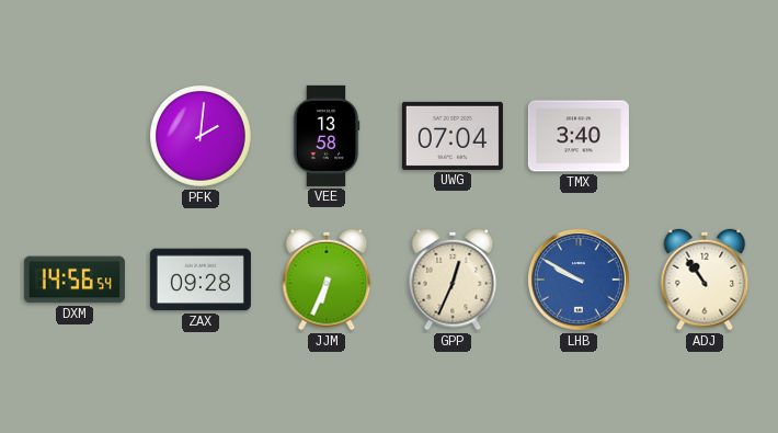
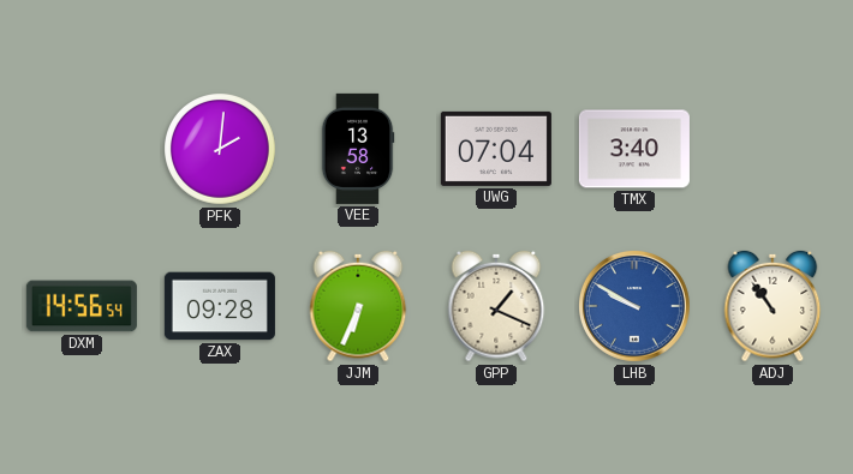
GPP: 12:34 -> 1:19
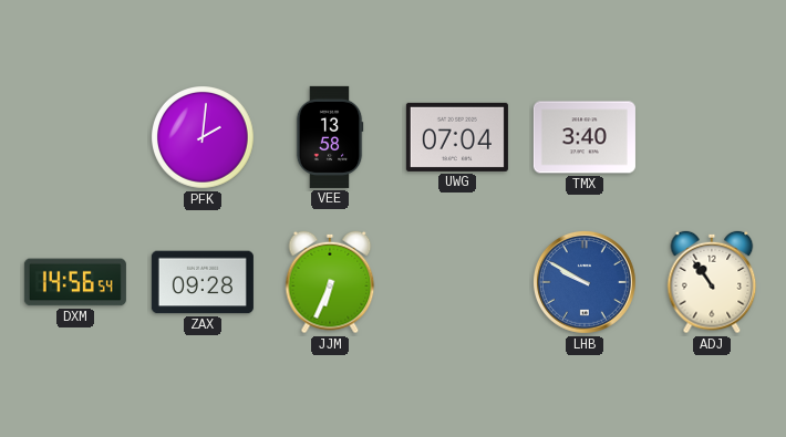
GPP: 1:19 -> none
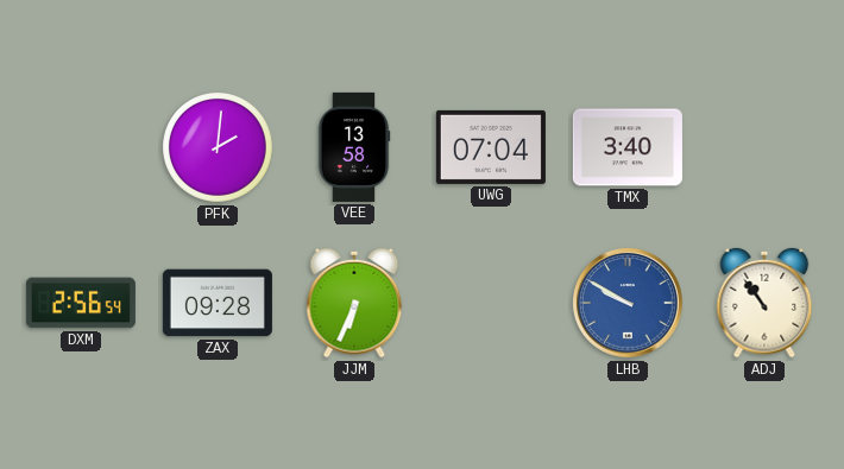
DXM: 14:56 -> 2:56
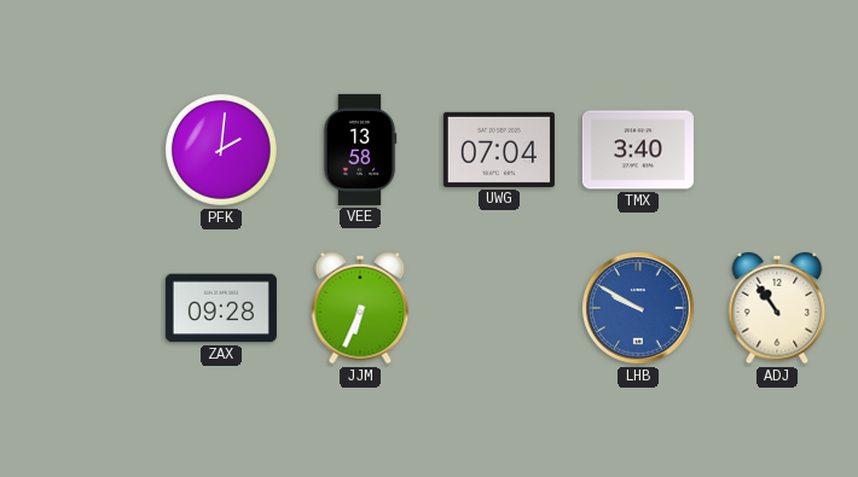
DXM: 2:56 -> none
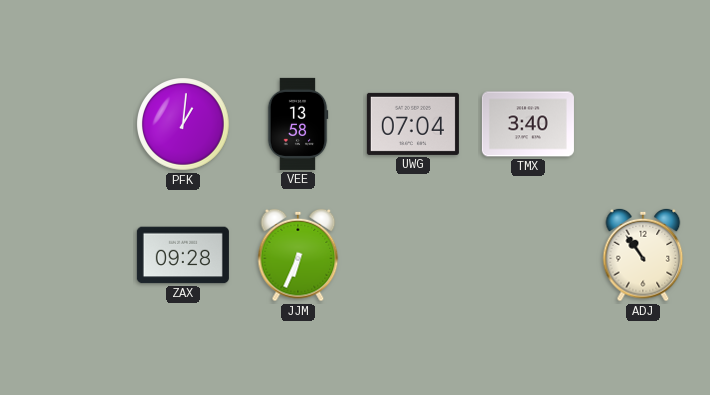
PFK: 2:01 -> 1:01
LHB: 9:50 -> none
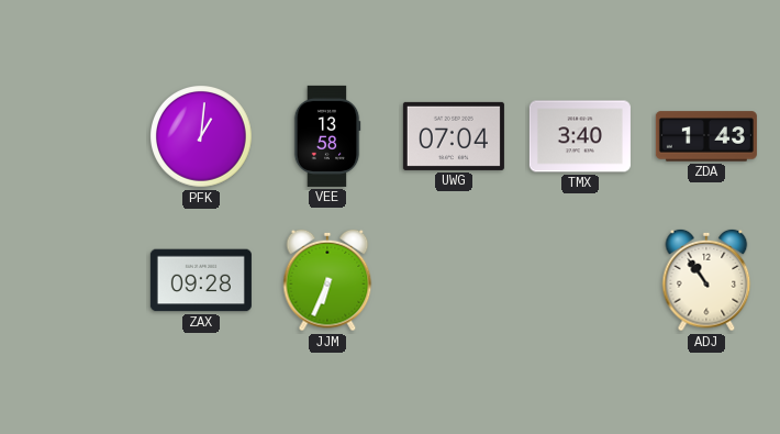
ZDA: none -> 1:43
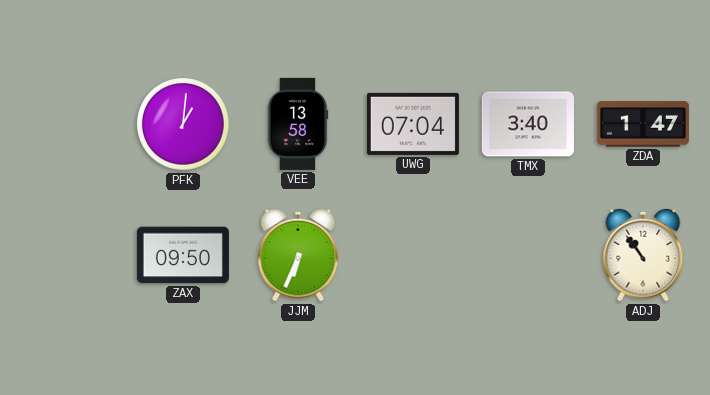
ZDA: 1:43 -> 1:47
ZAX: 09:28 -> 09:50
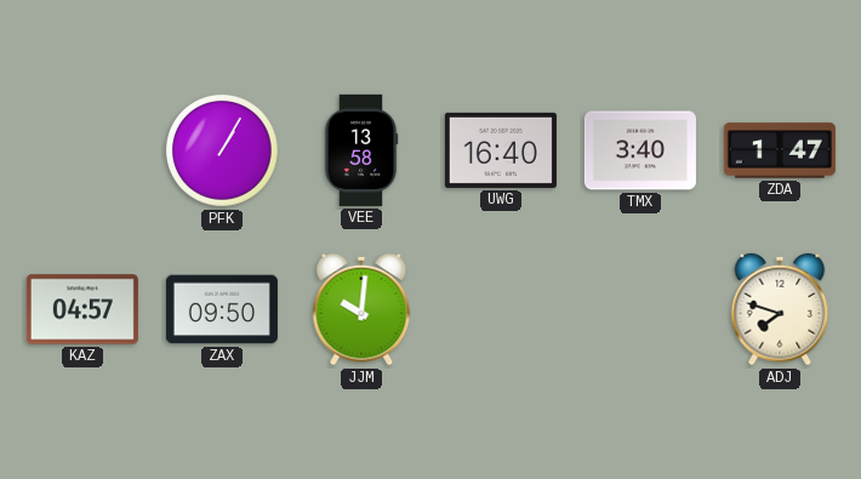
PFK: 1:01 -> 1:05
UWG: 07:04 -> 16:40
KAZ: none -> 04:57
JJM: 6:34 -> 10:01
ADJ: 10:54 -> 7:48
